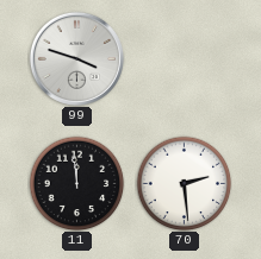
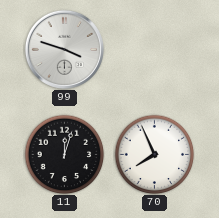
11: 11:59 -> 12:03
70: 2:29 -> 7:56
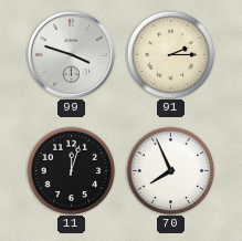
91: none -> 2:15
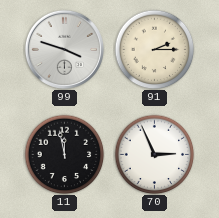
11: 12:03 -> 11:58
70: 7:56 -> 2:56
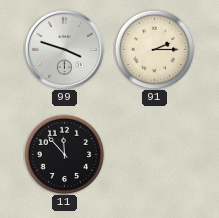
11: 11:58 -> 11:53
70: 2:56 -> none
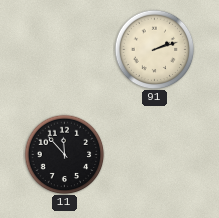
99: 3:48 -> none
91: 2:15 -> 2:12
